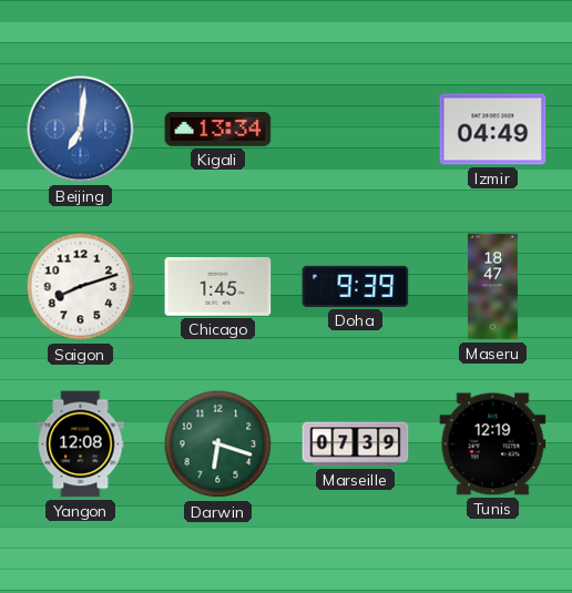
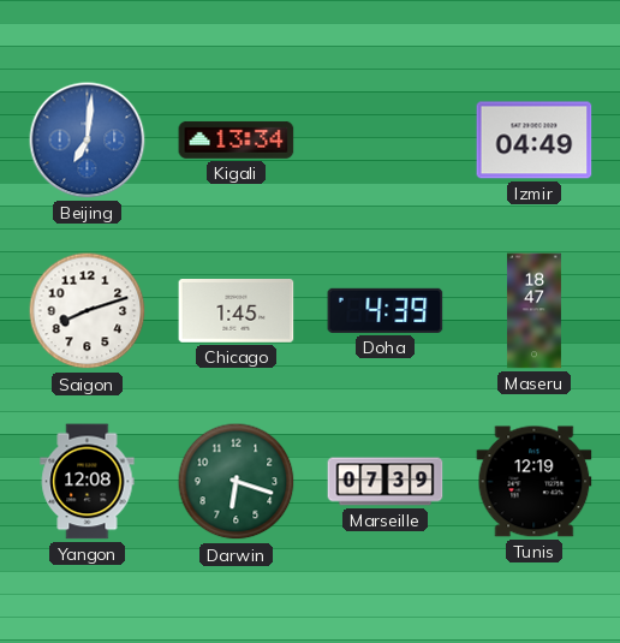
Doha: 9:39 -> 4:39
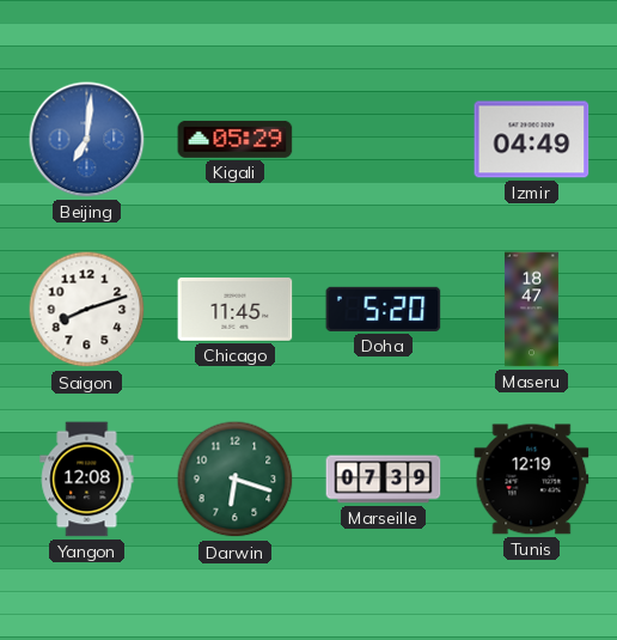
Kigali: 13:34 -> 05:29
Chicago: 1:45 -> 11:45
Doha: 4:39 -> 5:20
